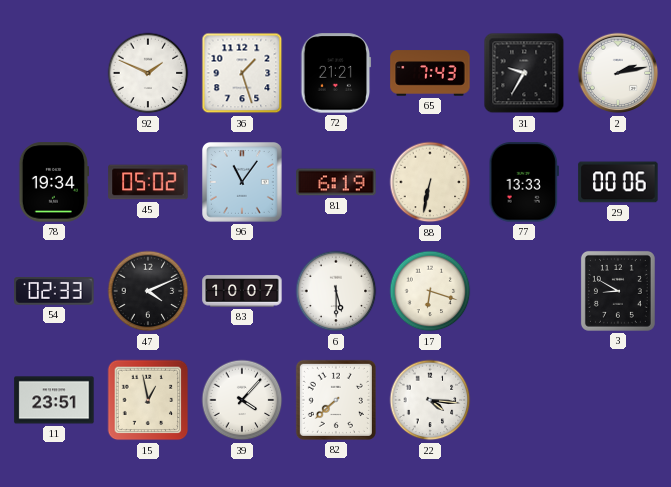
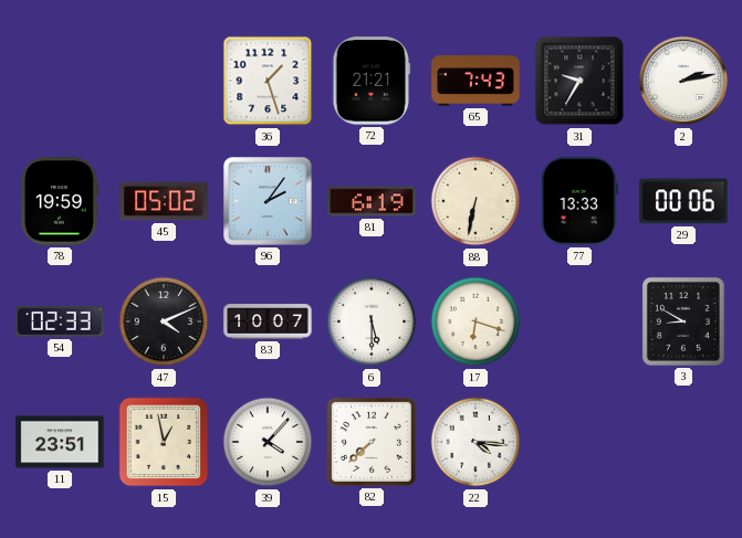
92: 1:49 -> none
78: 19:34 -> 19:59
96: 11:06 -> 2:06
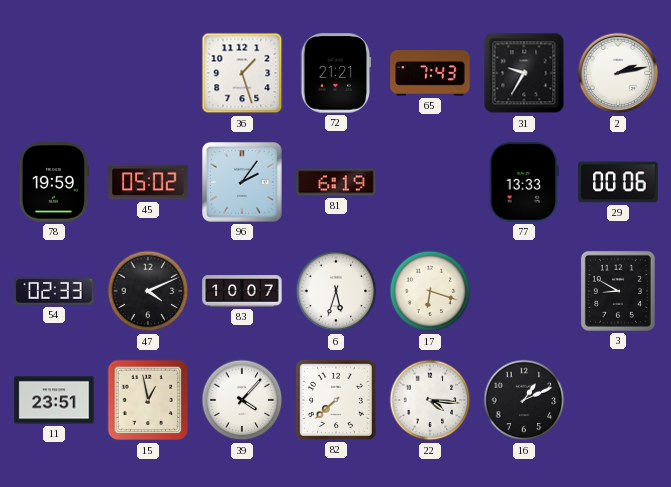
88: 6:32 -> none
6: 5:30 -> 5:33
16: none -> 1:11
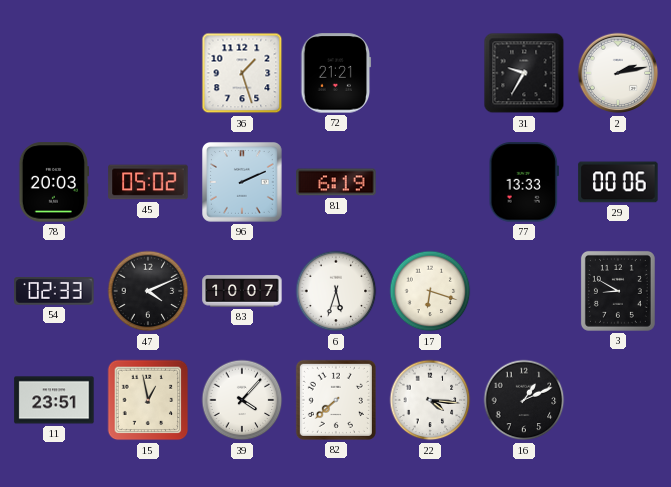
65: 7:43 -> none
78: 19:59 -> 20:03
96: 2:06 -> 2:11
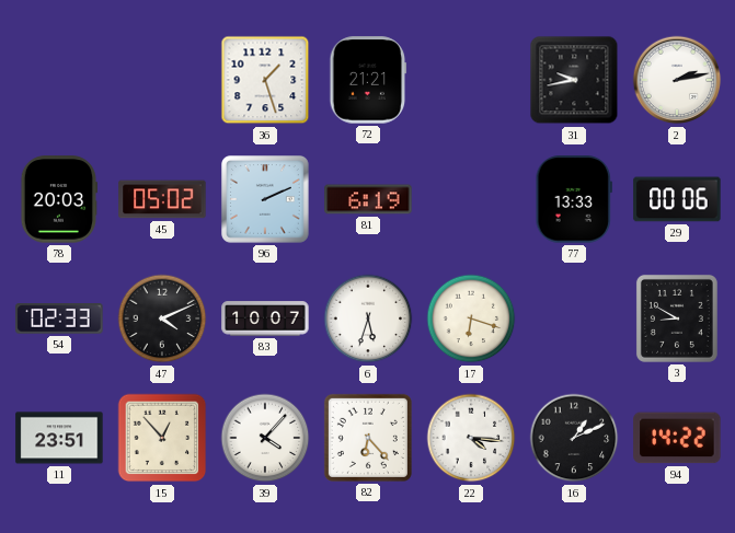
31: 9:35 -> 9:43
15: 12:58 -> 12:53
82: 7:38 -> 6:23
94: none -> 14:22
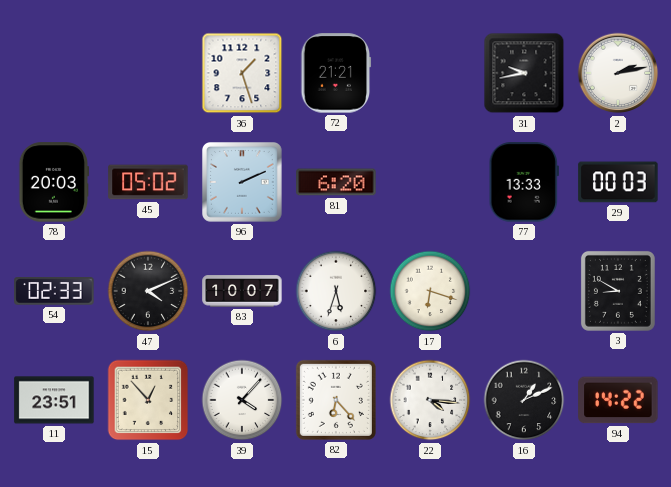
81: 6:19 -> 6:20
29: 00:06 -> 00:03
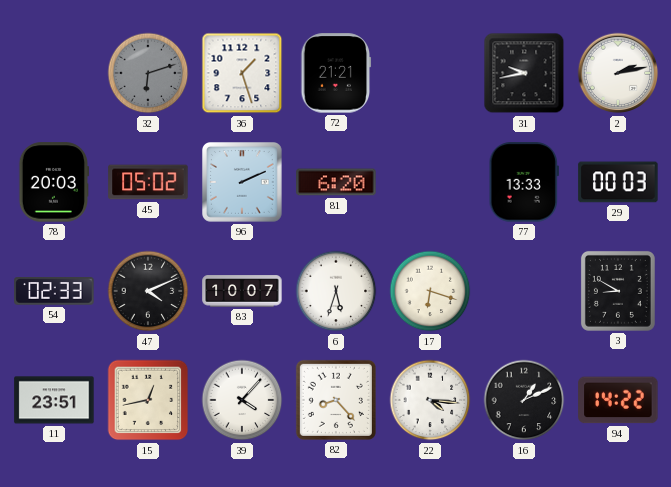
32: none -> 6:12
15: 12:53 -> 12:43
82: 6:23 -> 8:23
